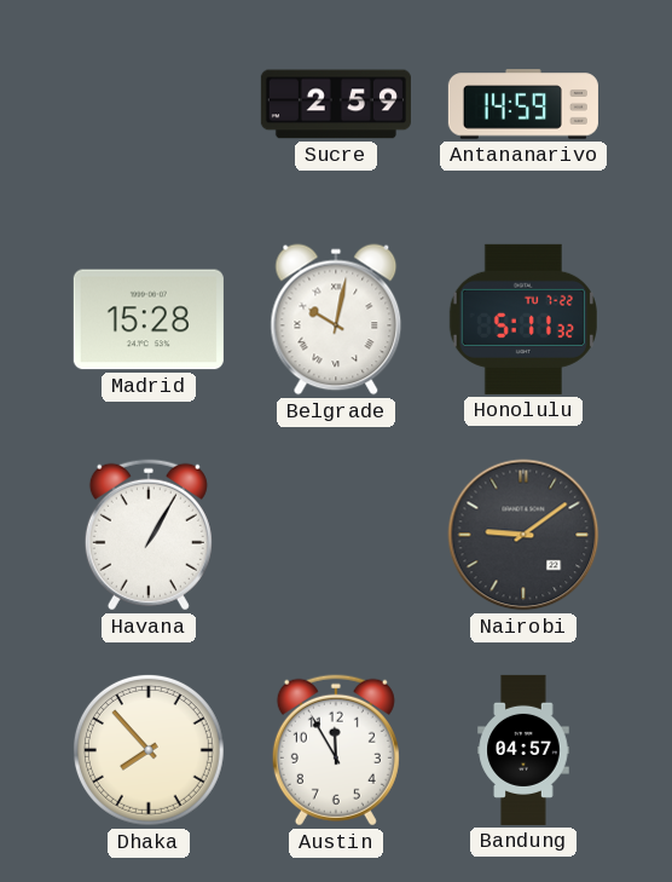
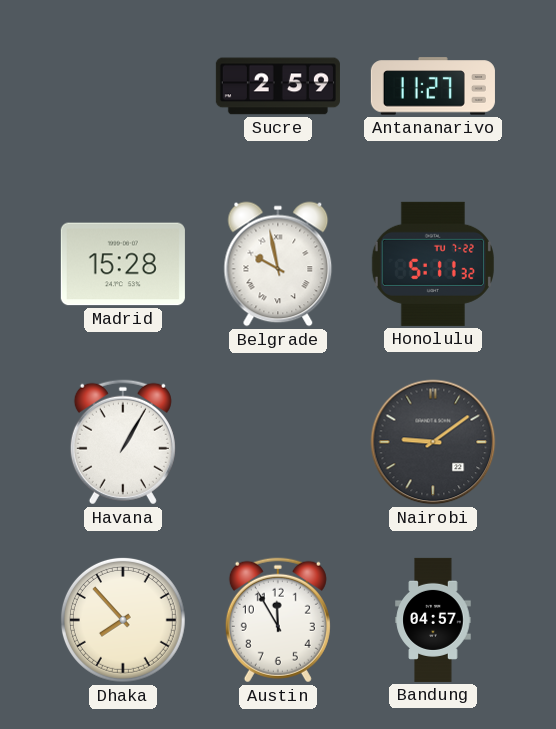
Antananarivo: 14:59 -> 11:27
Belgrade: 10:02 -> 9:58
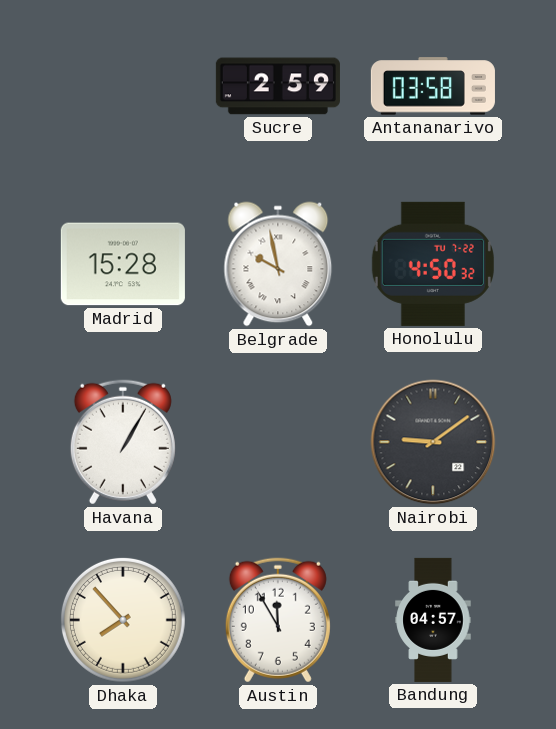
Antananarivo: 11:27 -> 03:58
Honolulu: 5:11 -> 4:50
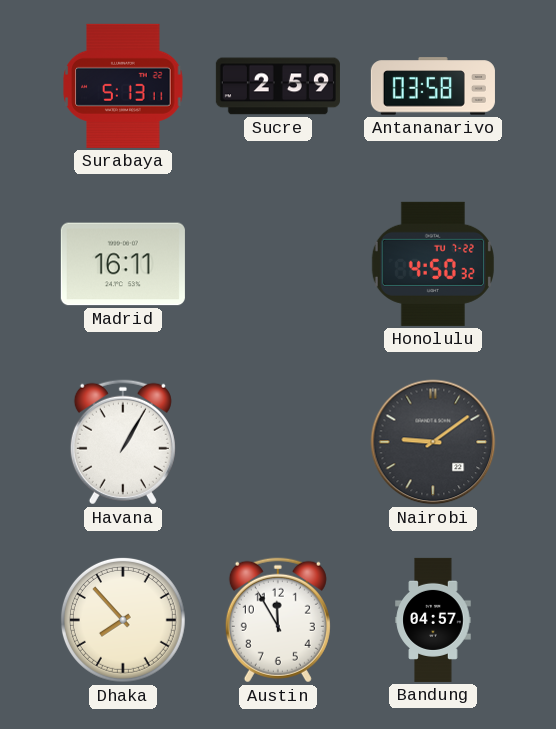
Surabaya: none -> 5:13
Madrid: 15:28 -> 16:11
Belgrade: 9:58 -> none
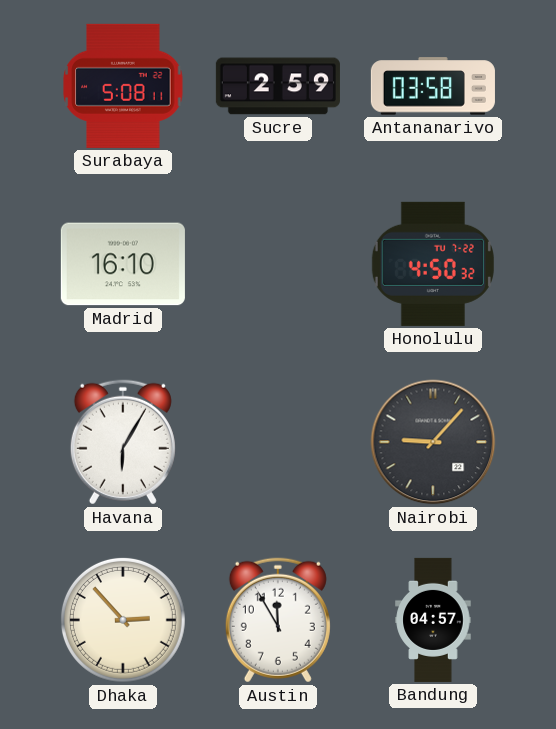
Surabaya: 5:13 -> 5:08
Madrid: 16:11 -> 16:10
Havana: 1:05 -> 6:05
Nairobi: 9:09 -> 9:07
Dhaka: 7:53 -> 2:53
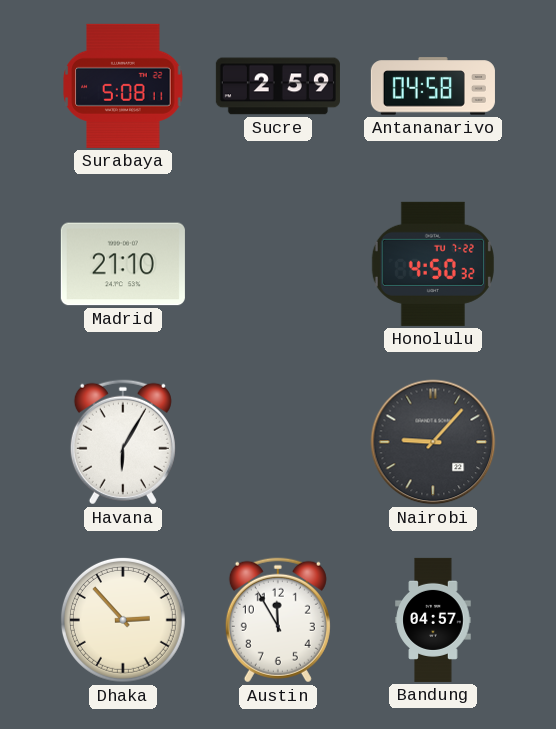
Antananarivo: 03:58 -> 04:58
Madrid: 16:10 -> 21:10
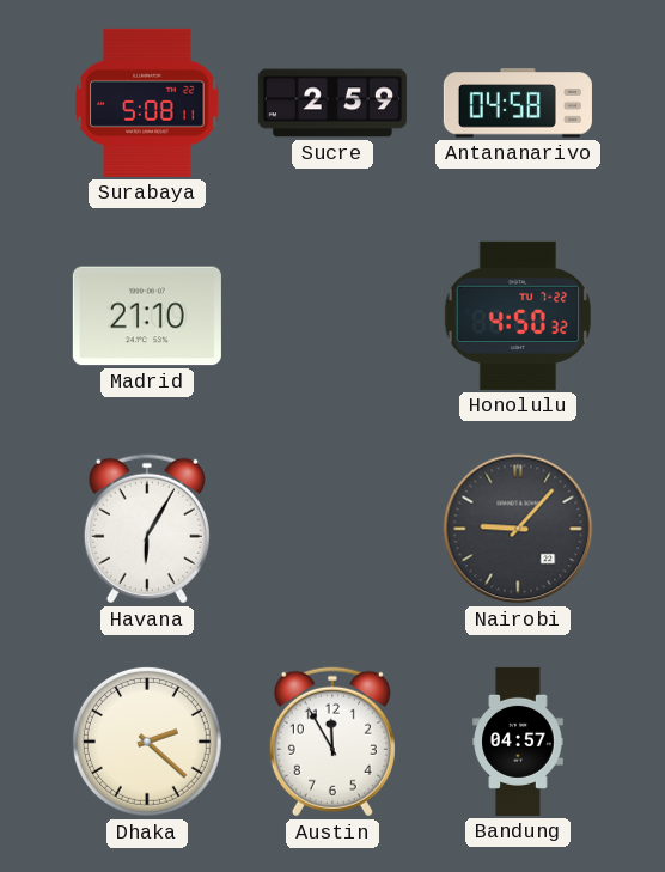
Dhaka: 2:53 -> 2:22
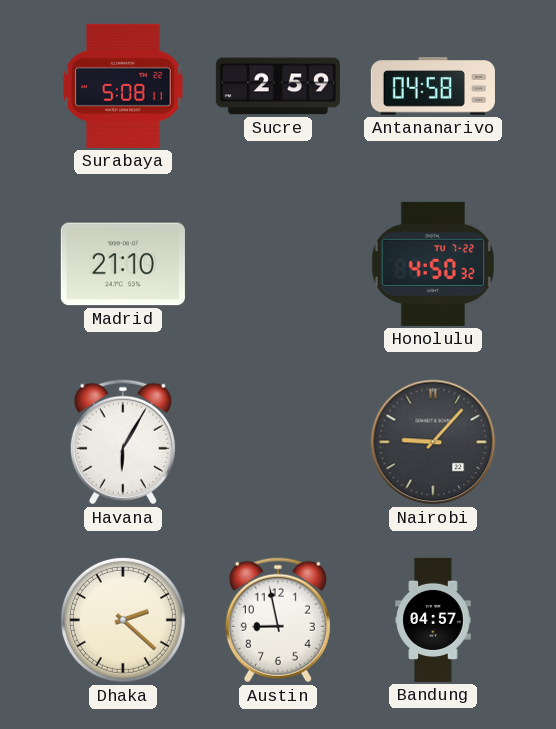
Austin: 11:55 -> 8:58
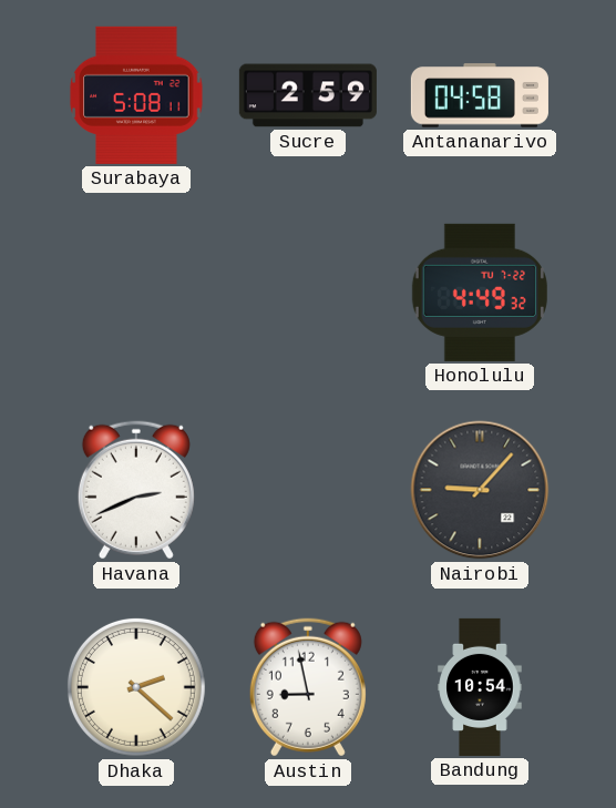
Madrid: 21:10 -> none
Honolulu: 4:50 -> 4:49
Havana: 6:05 -> 2:41
Bandung: 04:57 -> 10:54
